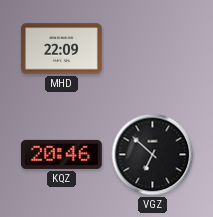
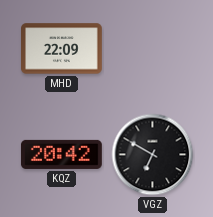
KQZ: 20:46 -> 20:42
VGZ: 6:52 -> 6:50
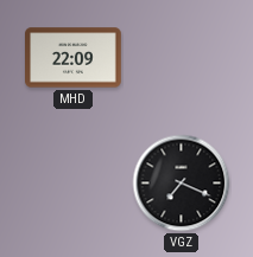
KQZ: 20:42 -> none
VGZ: 6:50 -> 7:19
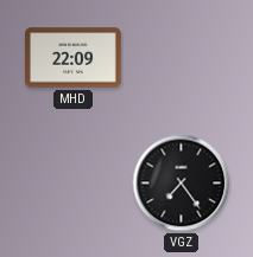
VGZ: 7:19 -> 7:24
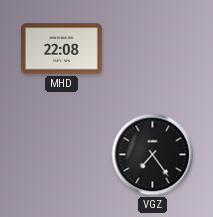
MHD: 22:09 -> 22:08
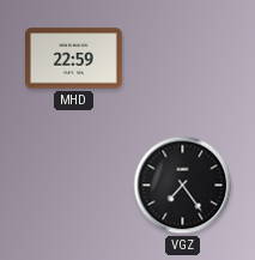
MHD: 22:08 -> 22:59
